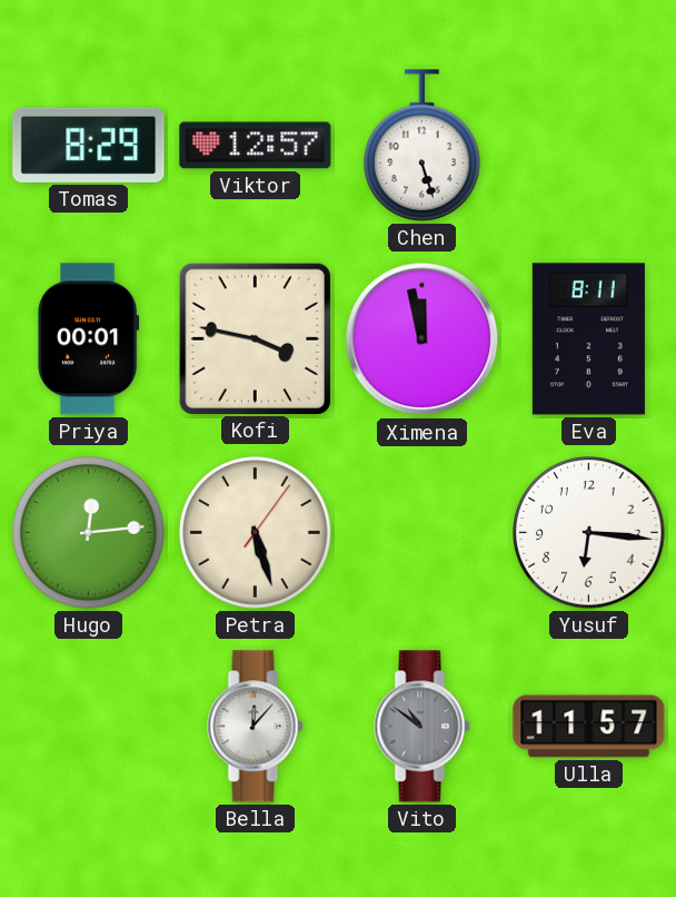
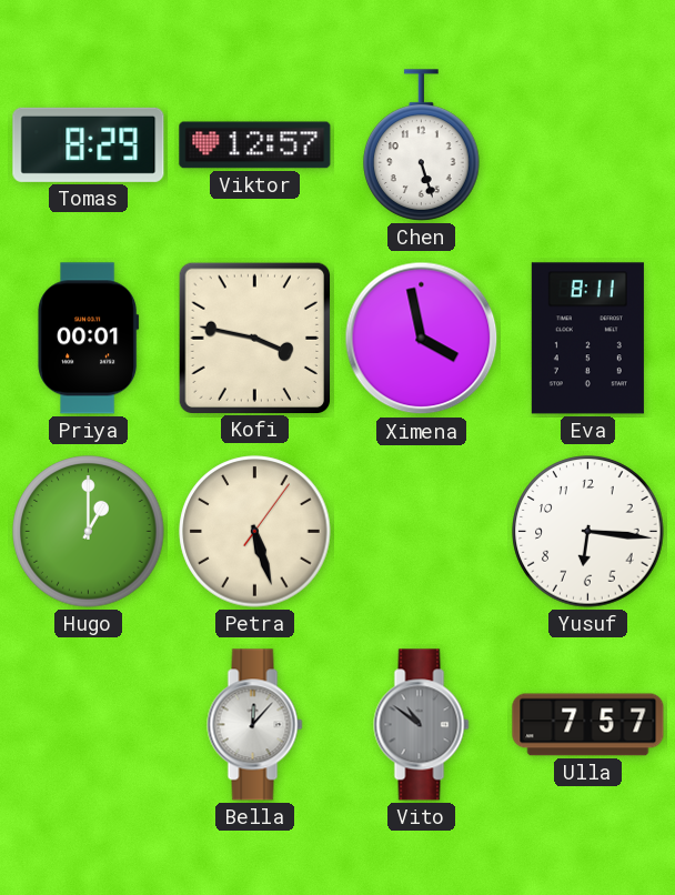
Ximena: 11:58 -> 3:58
Hugo: 12:14 -> 1:00
Ulla: 11:57 -> 7:57
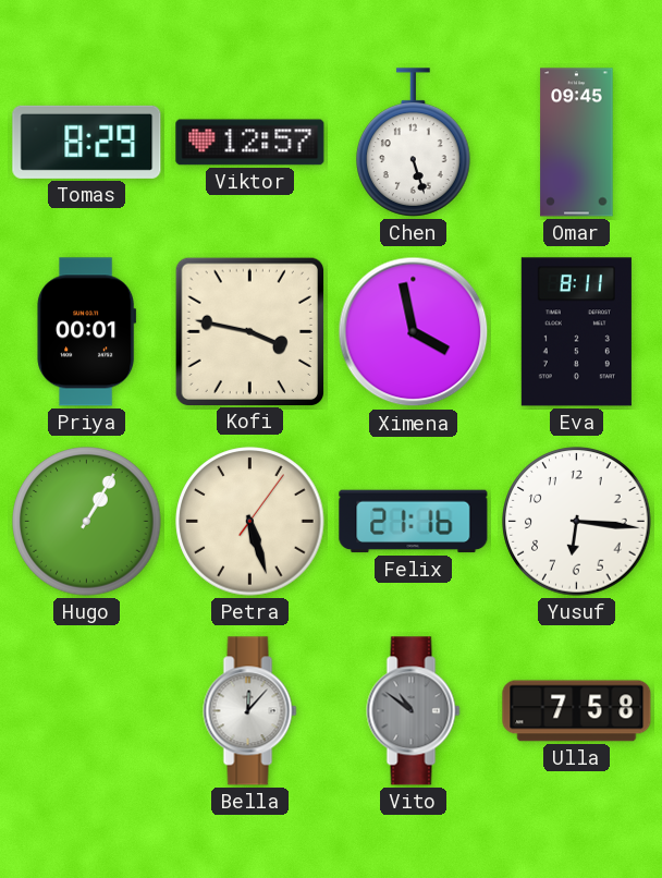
Omar: none -> 09:45
Hugo: 1:00 -> 1:05
Felix: none -> 21:16
Ulla: 7:57 -> 7:58
